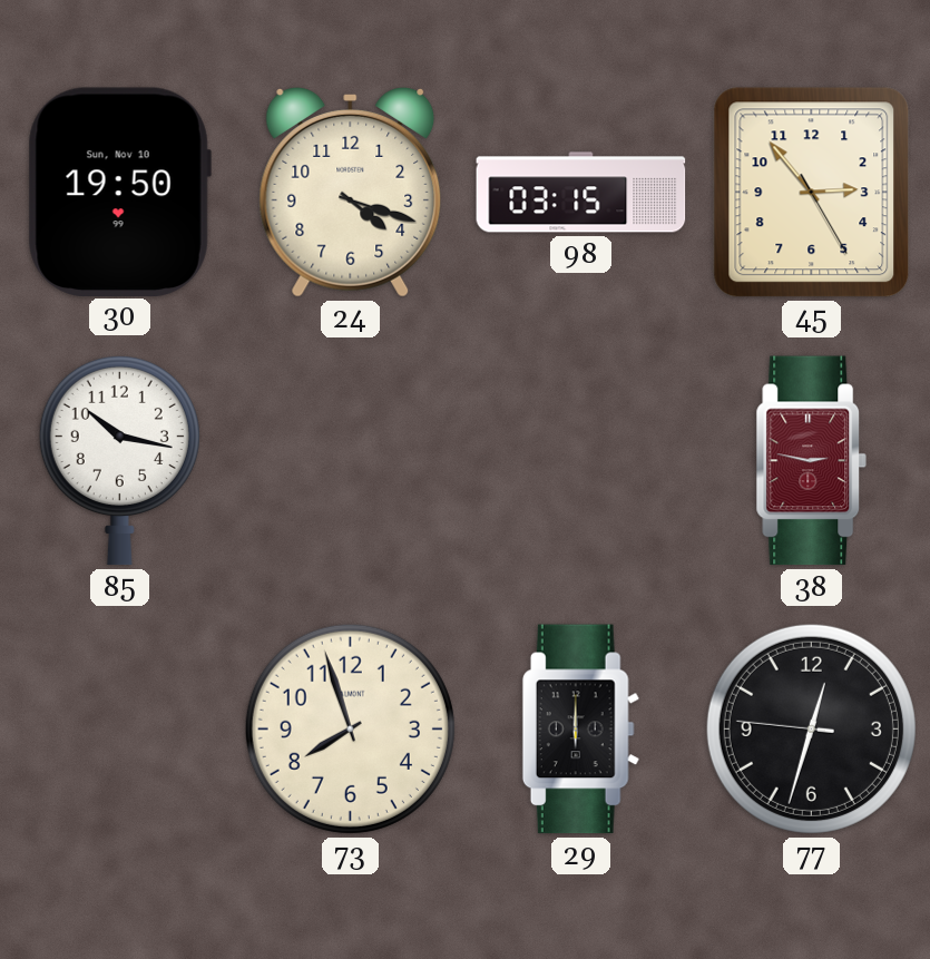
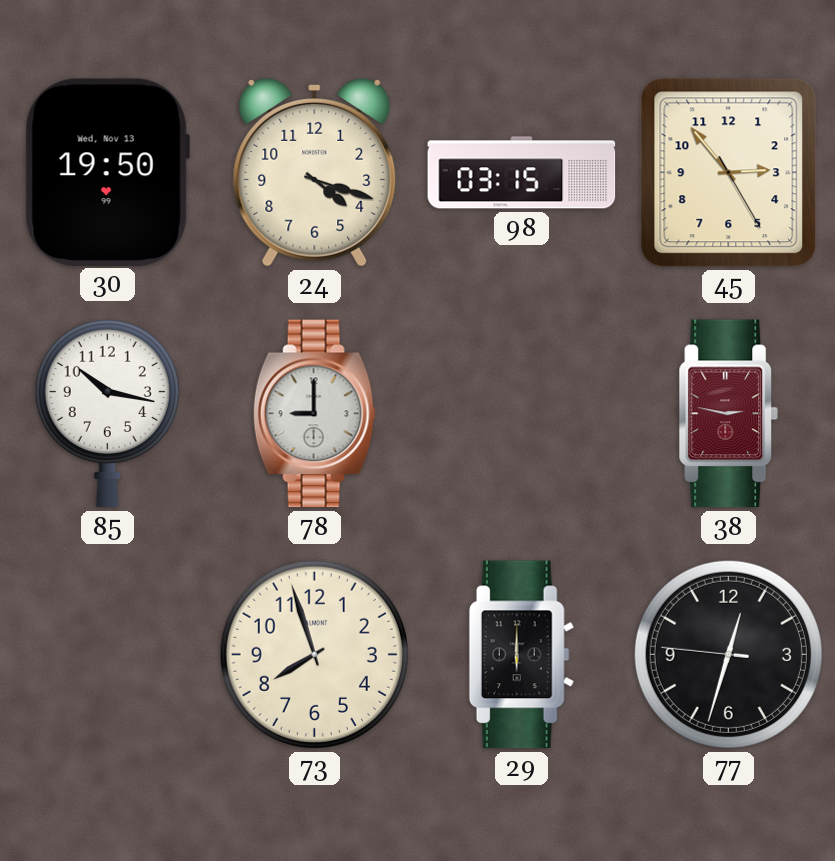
30 date: Sun, Nov 10 -> Wed, Nov 13
78: none -> 9:00
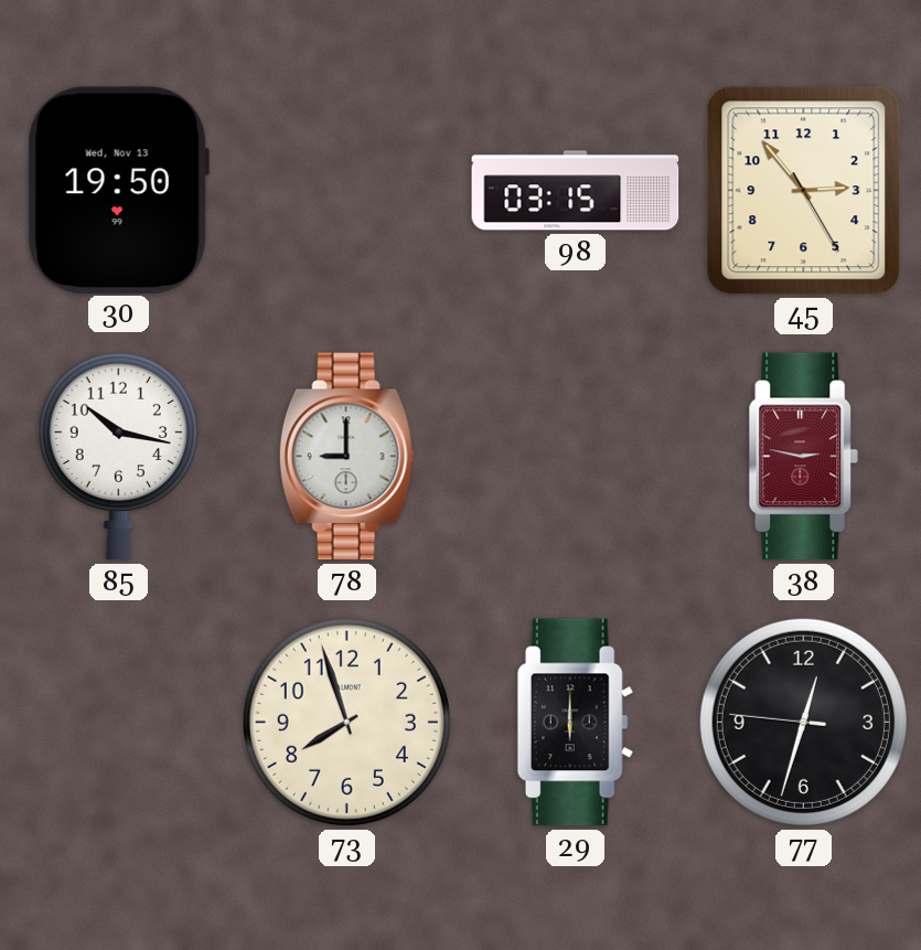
24: 4:18 -> none
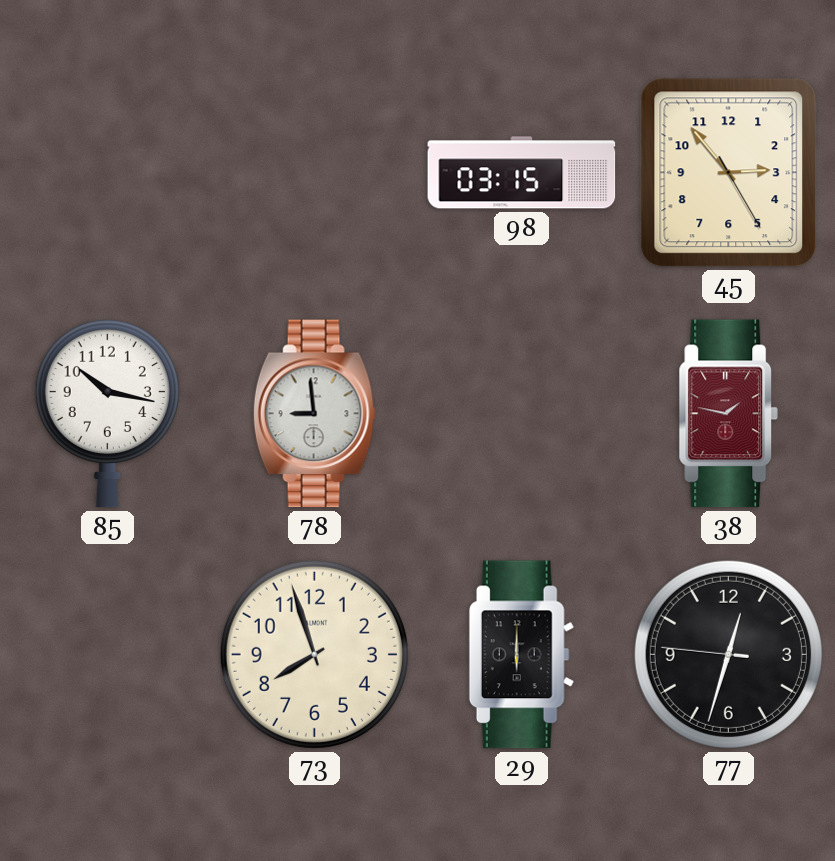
30: 19:50 -> none
78: 9:00 -> 8:59
38: 2:47 -> 1:47
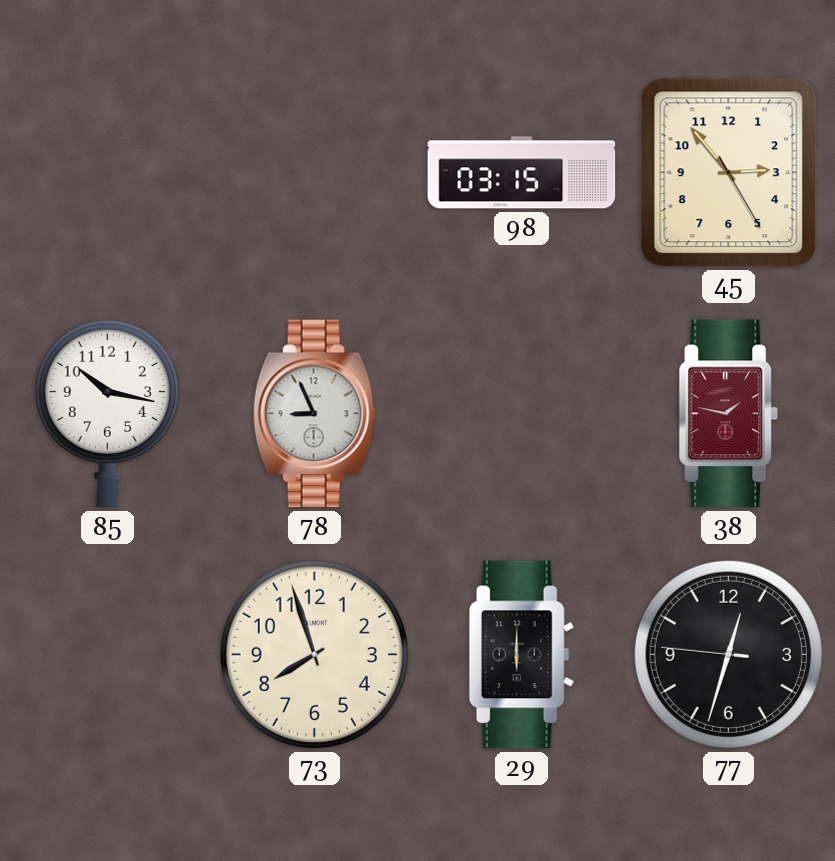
78: 8:59 -> 8:56
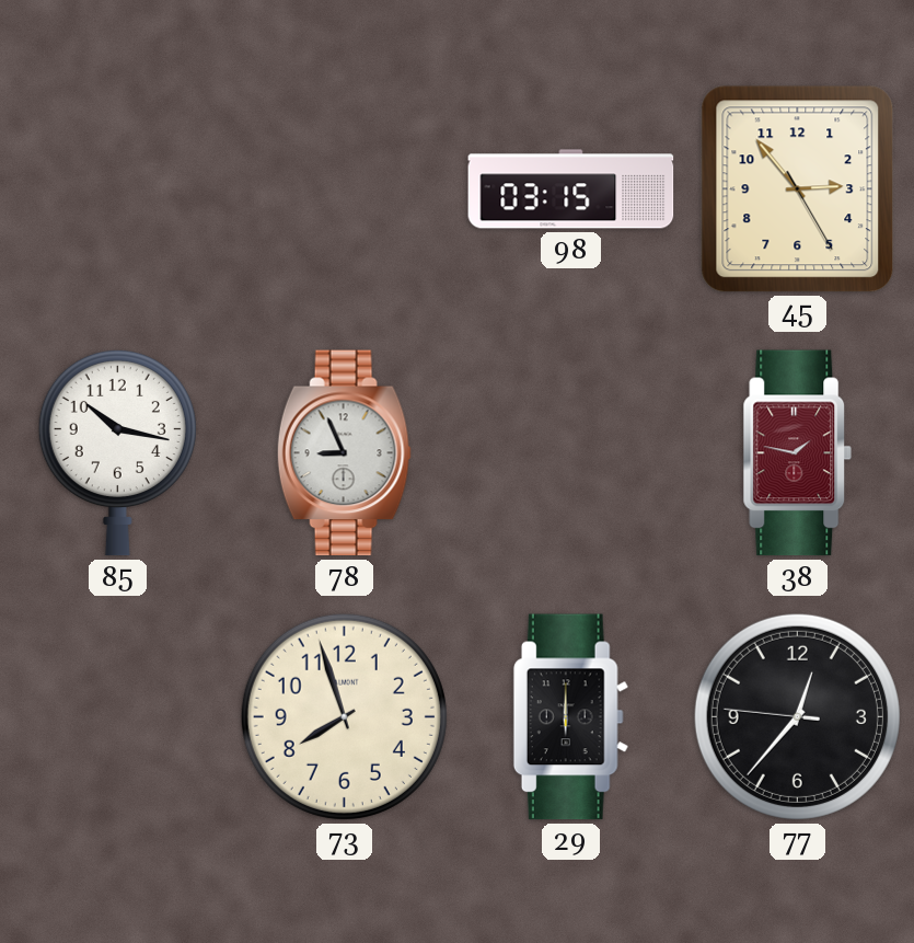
77: 12:32 -> 12:36
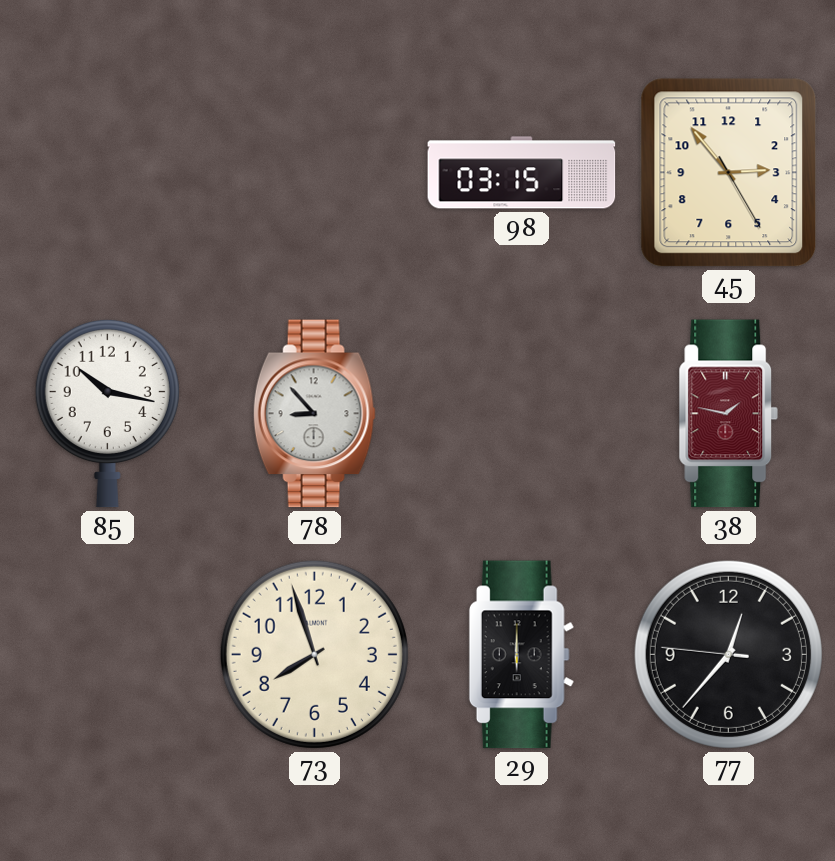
78: 8:56 -> 8:53
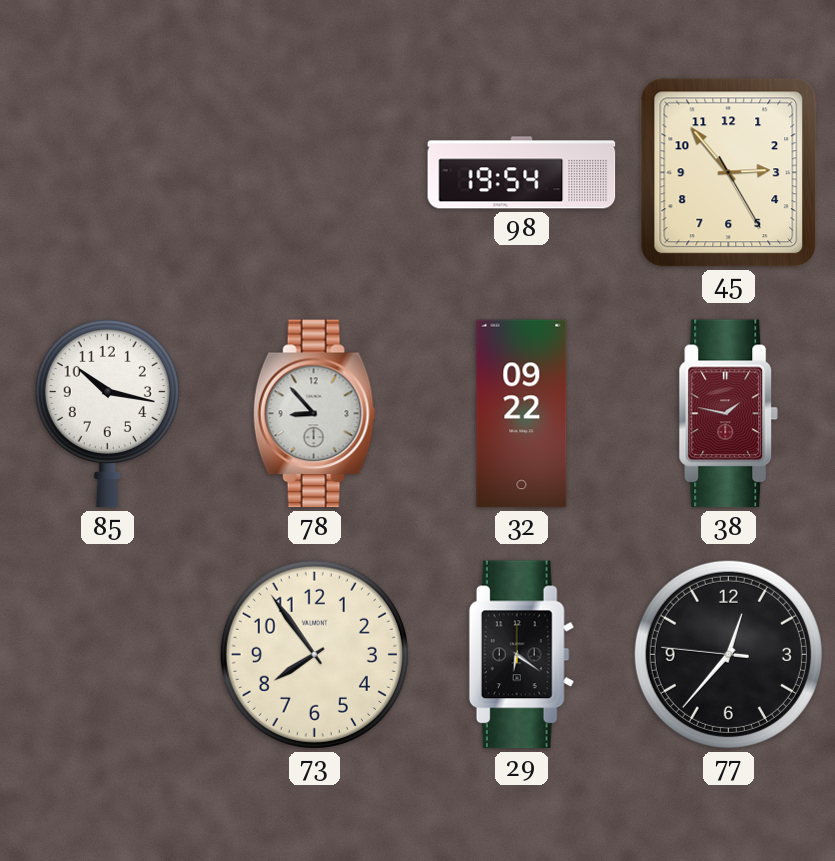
98: 03:15 -> 19:54
32: none -> 09:22
73: 7:57 -> 7:54
29: 6:00 -> 6:21
